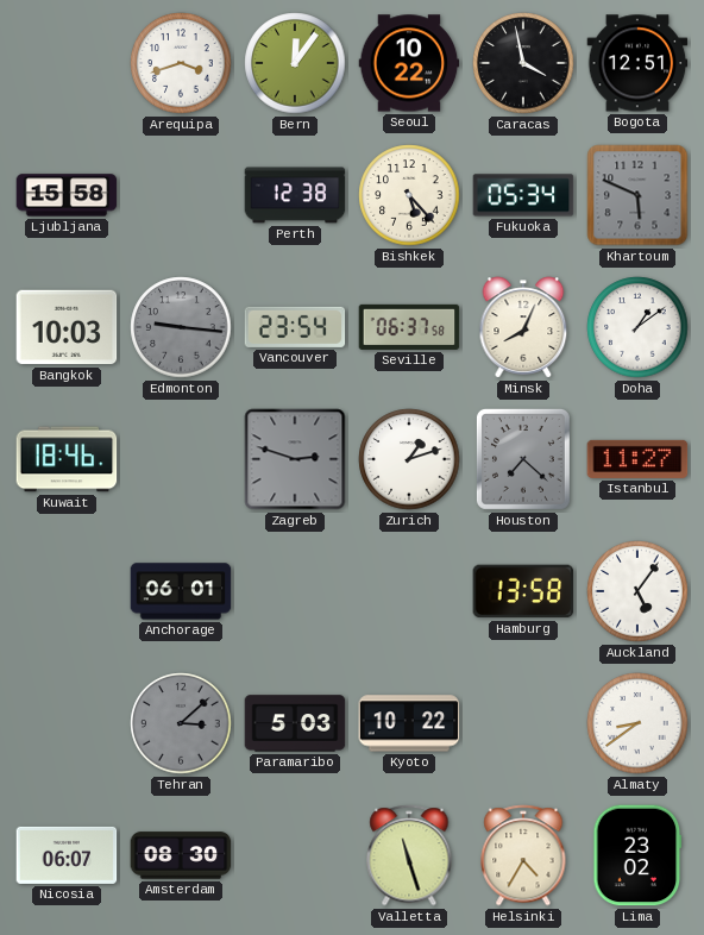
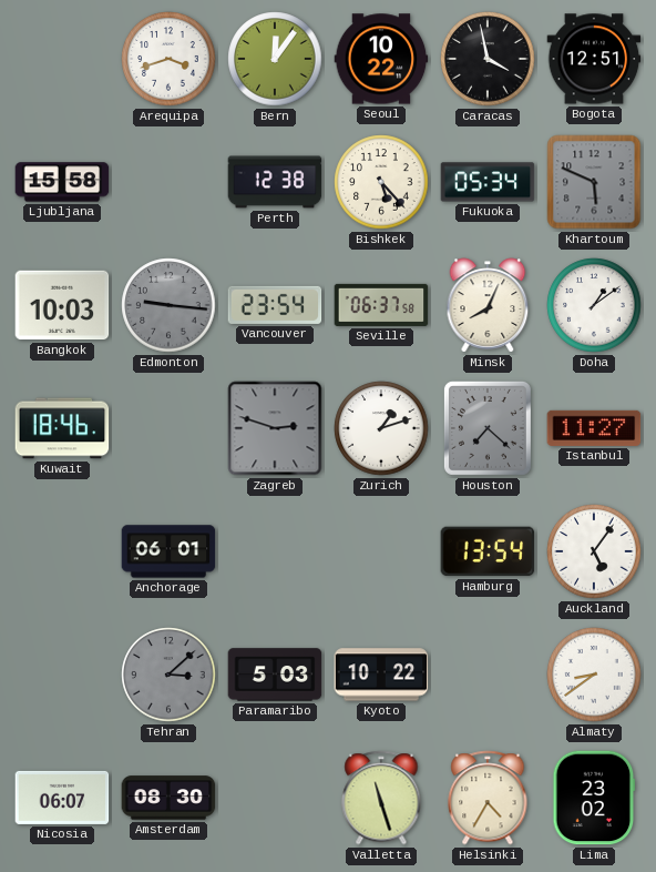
Hamburg: 13:58 -> 13:54
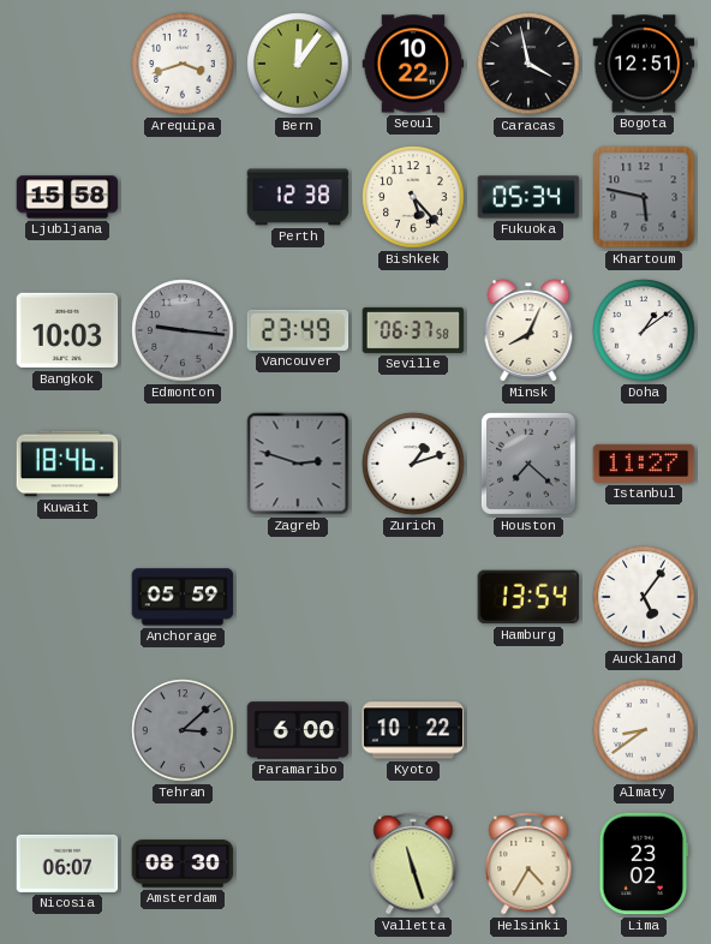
Khartoum: 5:49 -> 5:47
Vancouver: 23:54 -> 23:49
Anchorage: 06:01 -> 05:59
Paramaribo: 5:03 -> 6:00
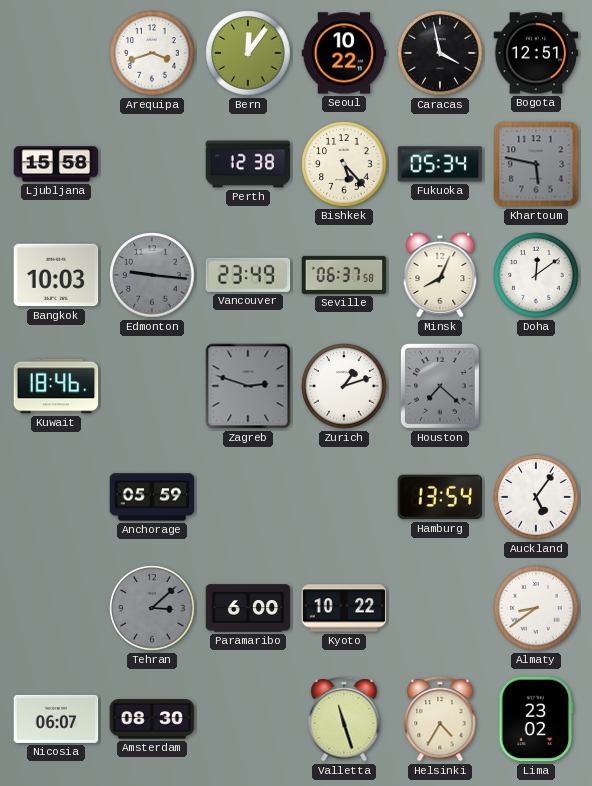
Doha: 1:09 -> 12:09
Istanbul: 11:27 -> none
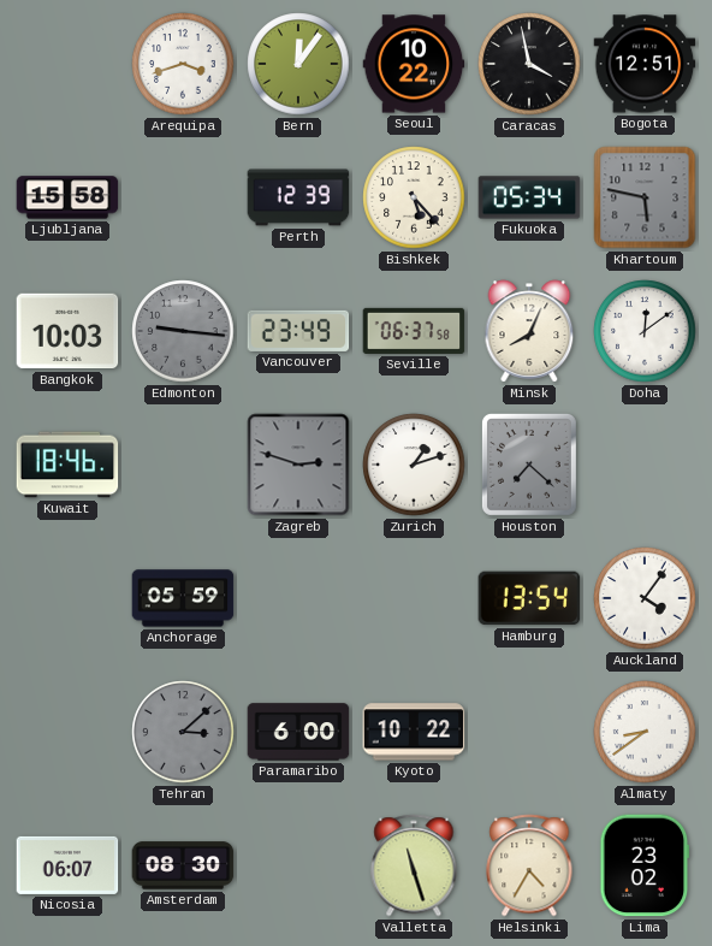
Perth: 12:38 -> 12:39
Auckland: 5:06 -> 4:06
